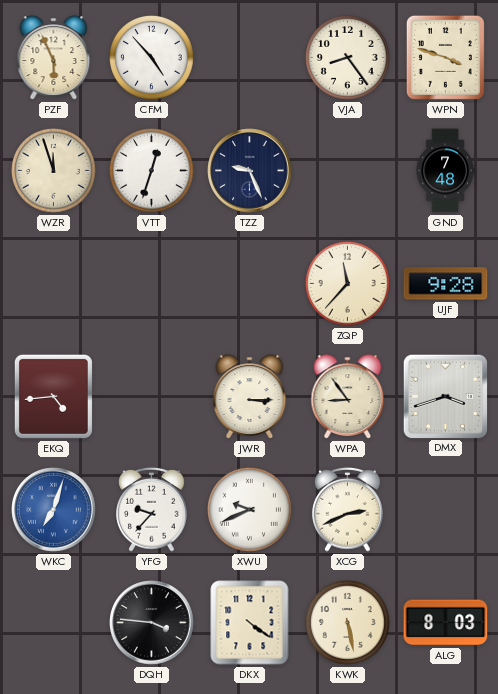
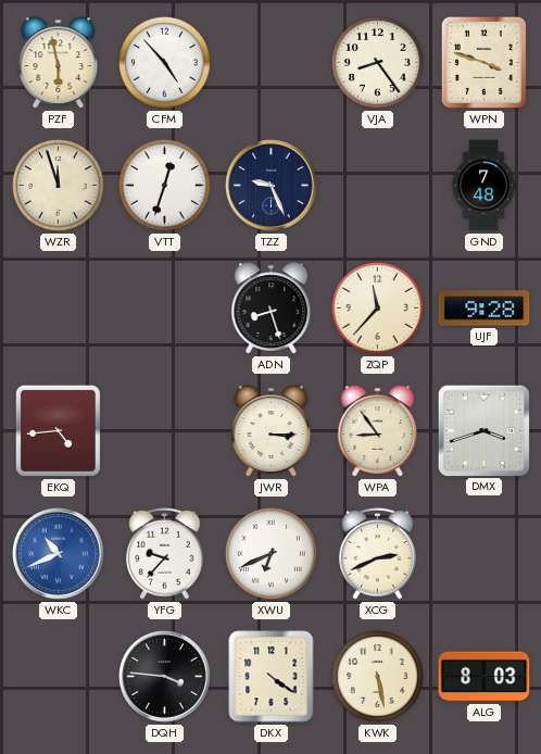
PZF: 5:56 -> 5:58
ADN: none -> 8:27
WKC: 7:03 -> 10:41
XWU: 9:41 -> 6:41
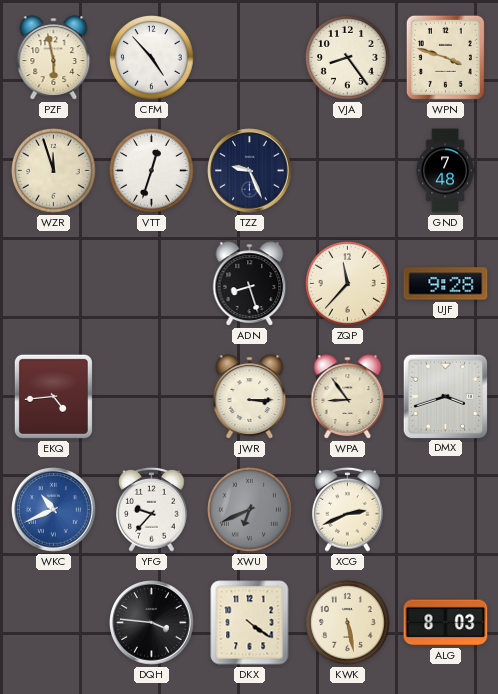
XWU dial: white -> grey
